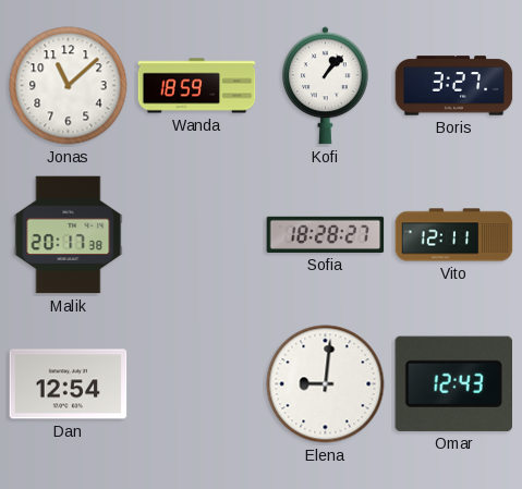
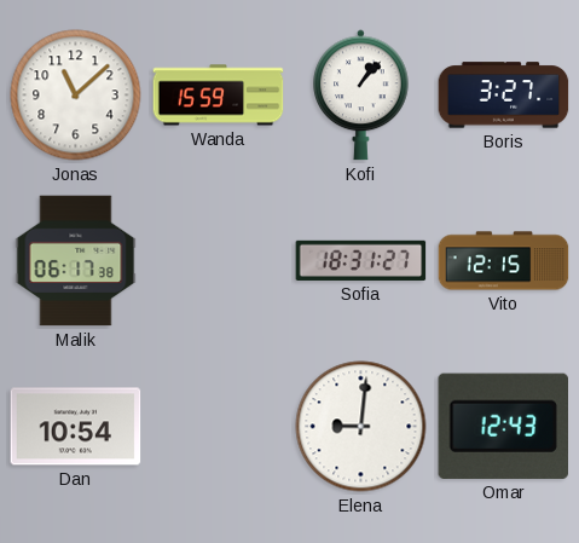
Wanda: 18:59 -> 15:59
Malik: 20:17 -> 06:17
Sofia: 18:28 -> 18:31
Vito: 12:11 -> 12:15
Dan: 12:54 -> 10:54
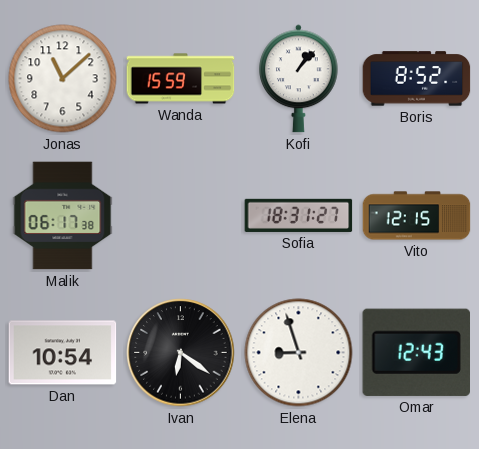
Boris: 3:27 -> 8:52
Ivan: none -> 6:21
Elena: 9:01 -> 8:57
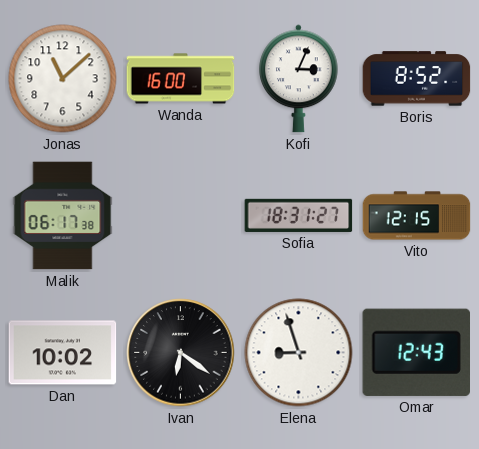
Wanda: 15:59 -> 16:00
Kofi: 1:07 -> 3:04
Dan: 10:54 -> 10:02
